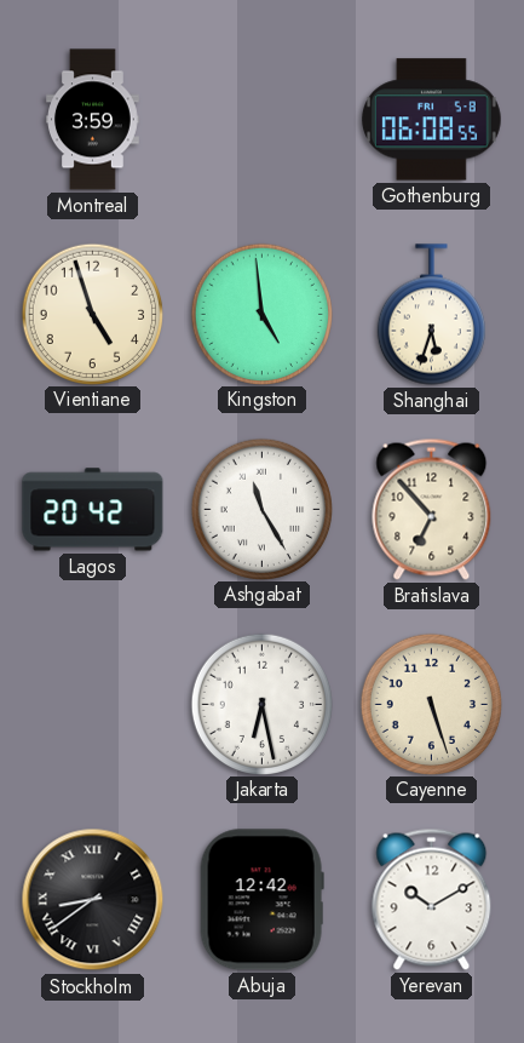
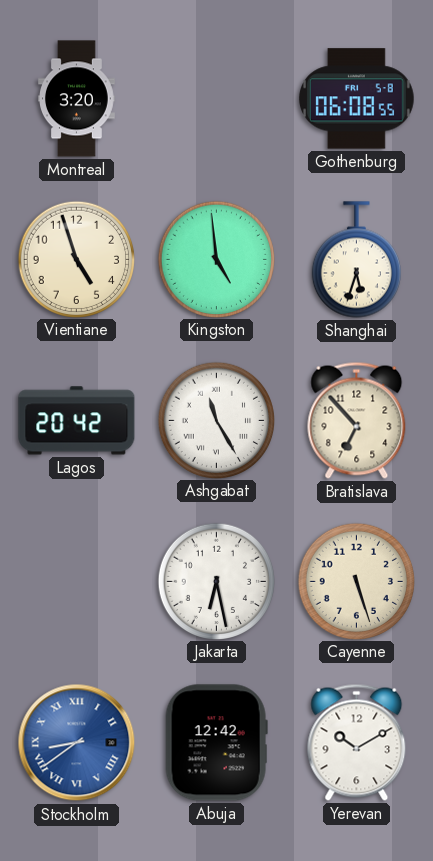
Montreal: 3:59 -> 3:20
Stockholm dial: black -> blue
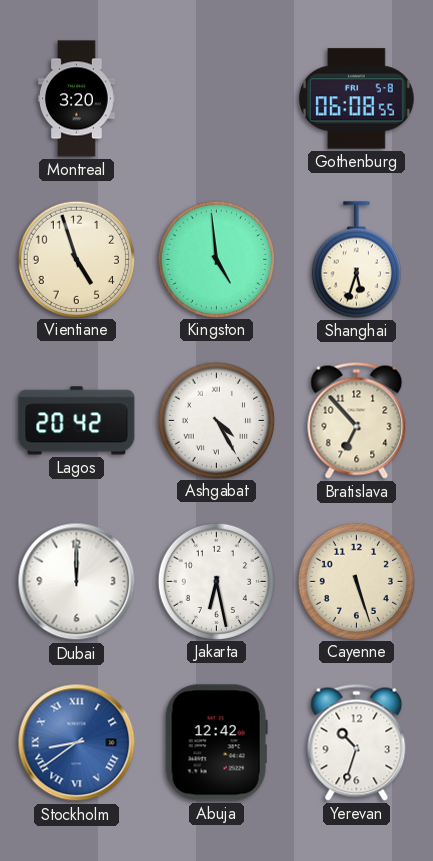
Ashgabat: 11:25 -> 4:25
Dubai: none -> 12:00
Yerevan: 10:10 -> 10:33
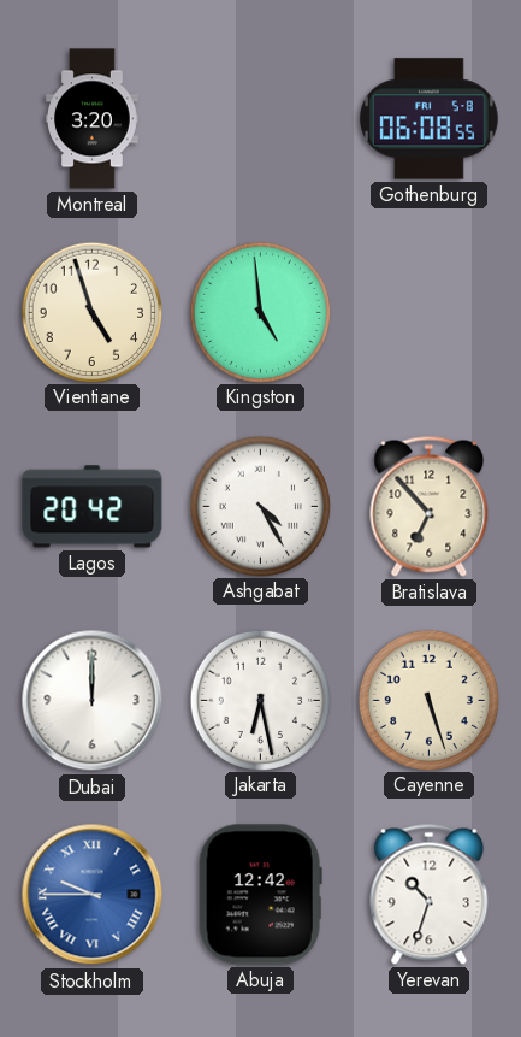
Shanghai: 5:33 -> none
Stockholm: 8:39 -> 9:45
